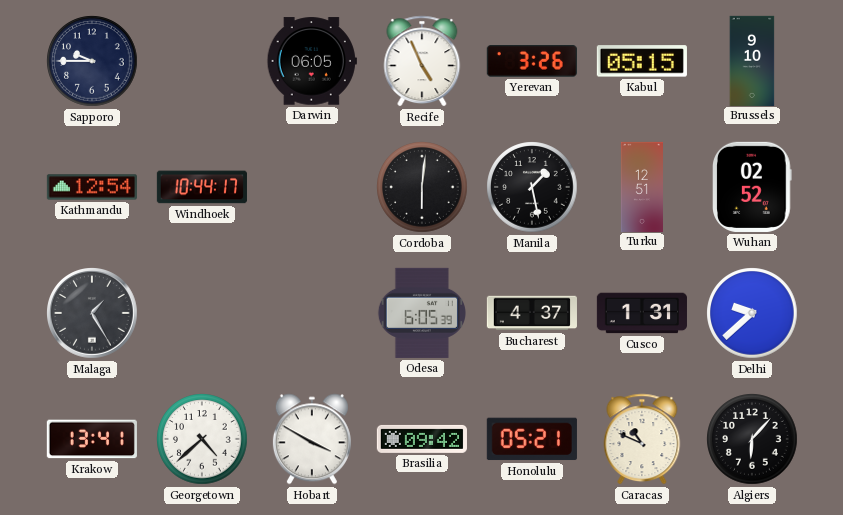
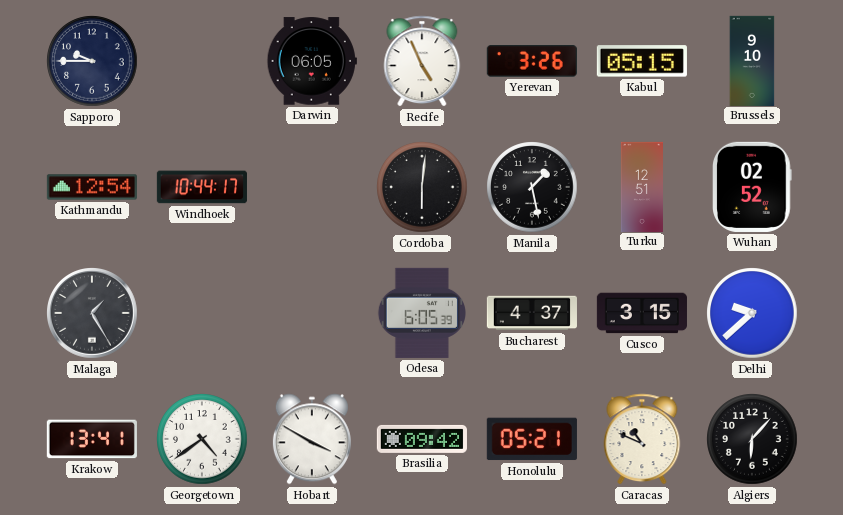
Cusco: 1:31 -> 3:15
Georgetown: 4:38 -> 4:39
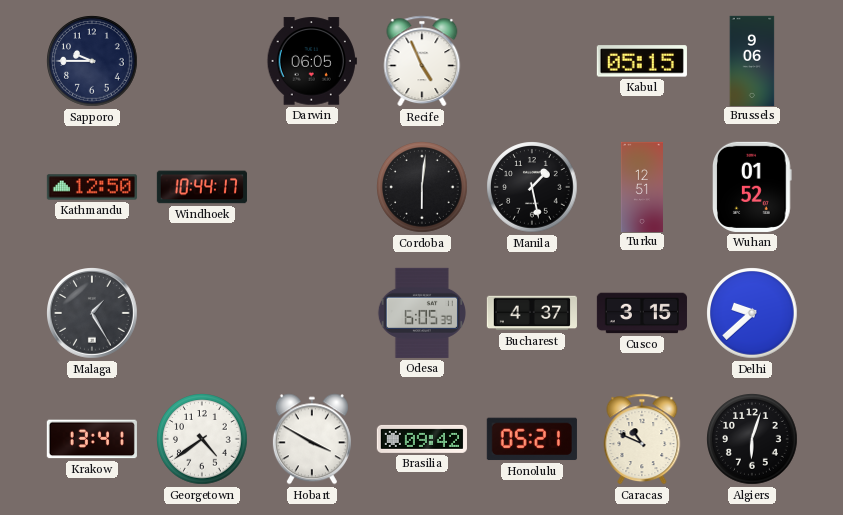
Yerevan: 3:26 -> none
Brussels: 9:10 -> 9:06
Kathmandu: 12:54 -> 12:50
Wuhan: 02:52 -> 01:52
Algiers: 6:07 -> 6:03
